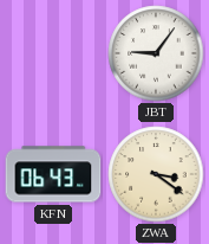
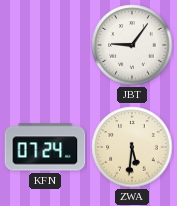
KFN: 06:43 -> 07:24
ZWA: 3:21 -> 5:31
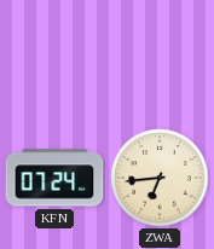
JBT: 9:06 -> none
ZWA: 5:31 -> 6:44
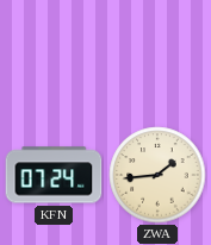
ZWA: 6:44 -> 1:44
